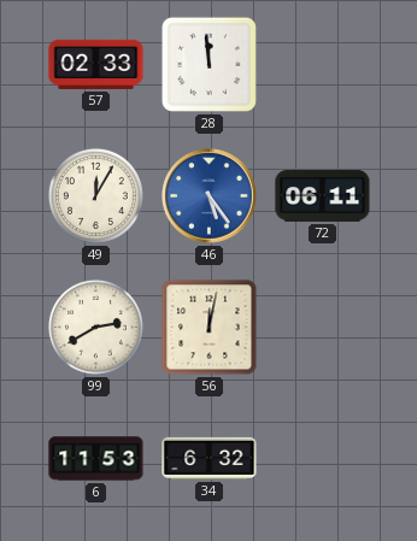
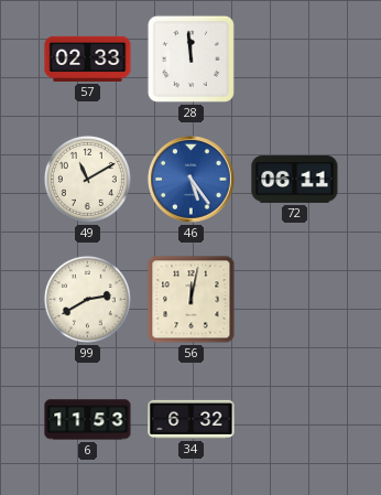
49: 12:05 -> 11:10
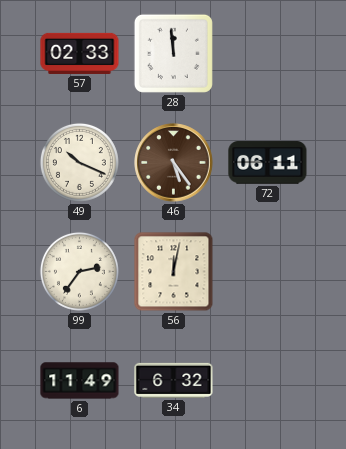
49: 11:10 -> 10:19
46 dial: blue -> brown
99: 2:40 -> 2:36
6: 11:53 -> 11:49
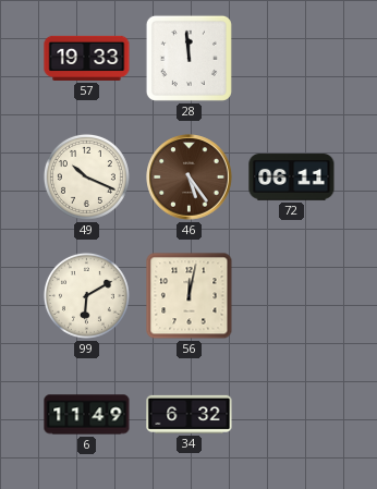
57: 02:33 -> 19:33
99: 2:36 -> 6:10
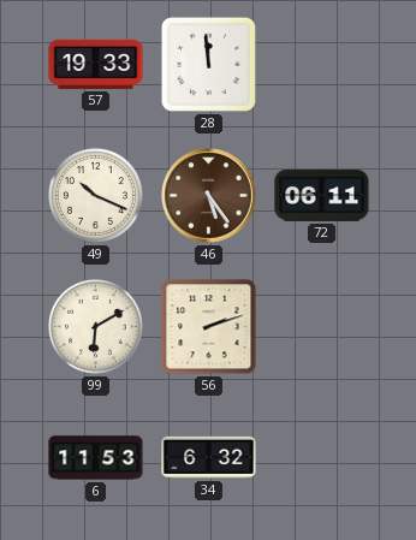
56: 12:02 -> 2:12
6: 11:49 -> 11:53
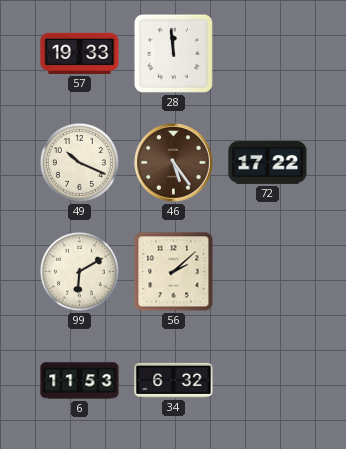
72: 06:11 -> 17:22
56: 2:12 -> 2:08
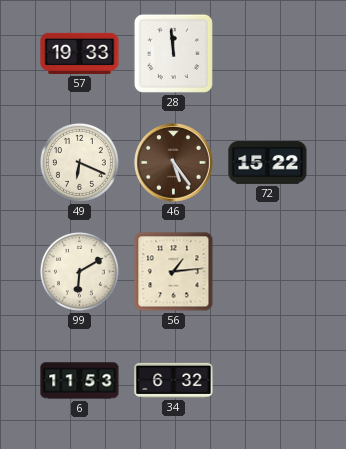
49: 10:19 -> 6:19
72: 17:22 -> 15:22
56: 2:08 -> 1:14
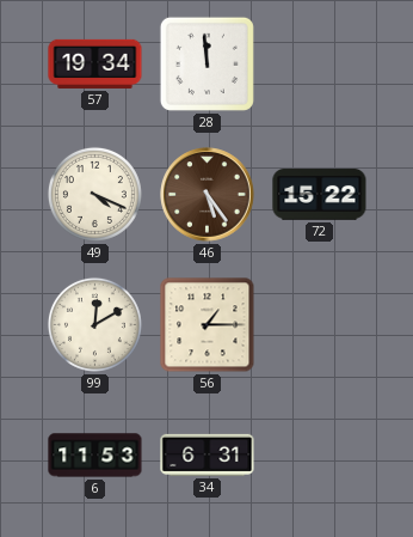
57: 19:33 -> 19:34
49: 6:19 -> 4:19
99: 6:10 -> 12:10
56: 1:14 -> 1:15
34: 6:32 -> 6:31
